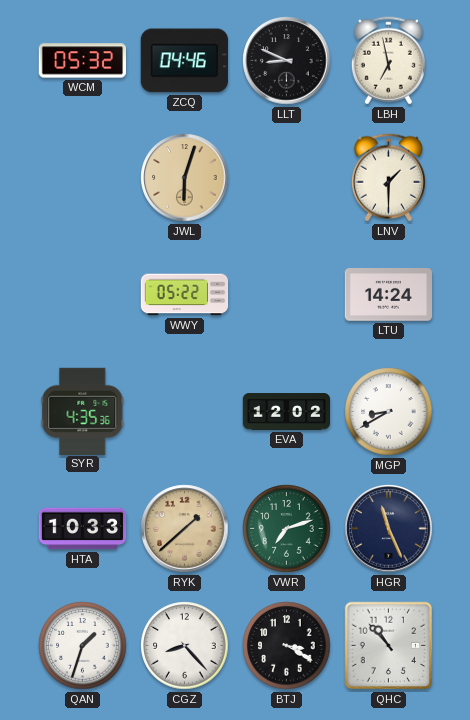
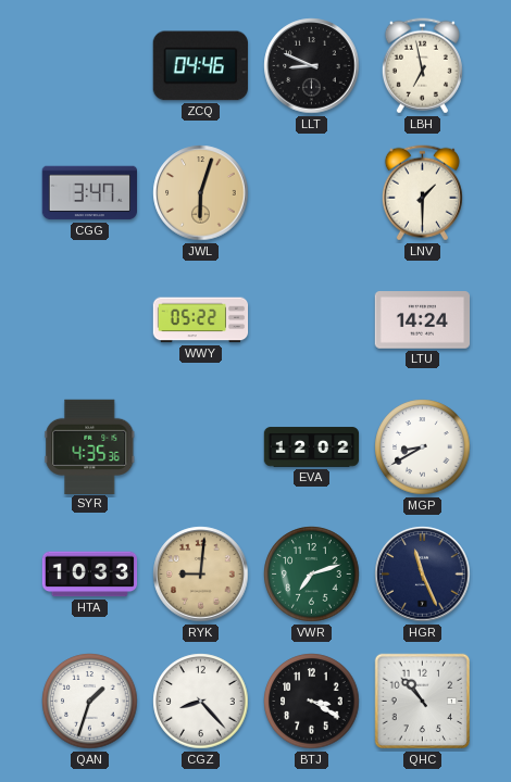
WCM: 05:32 -> none
CGG: none -> 3:47
RYK: 1:38 -> 9:01
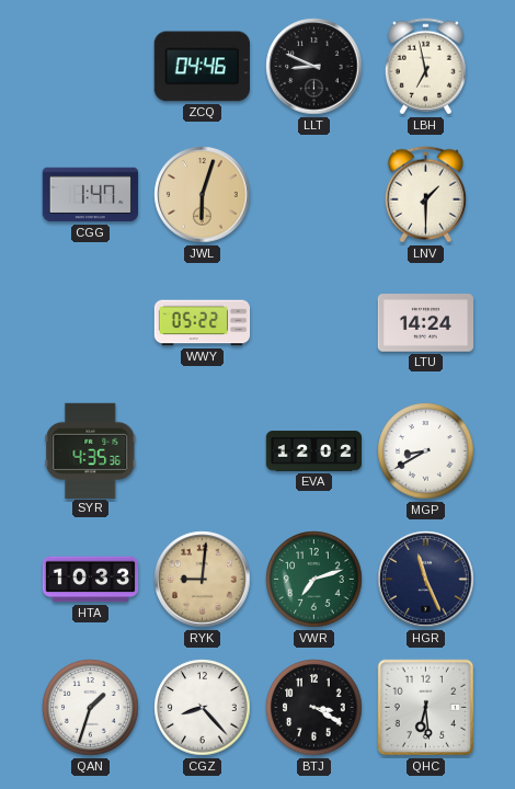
CGG: 3:47 -> 1:47
QHC: 10:53 -> 6:29
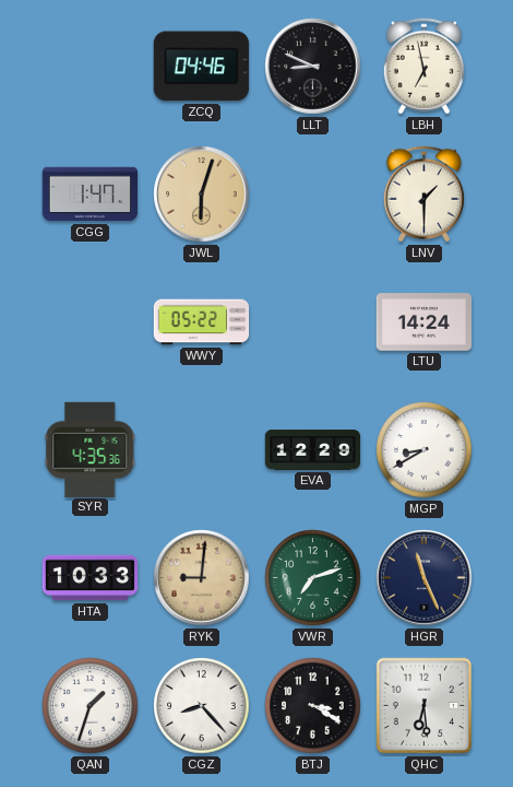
EVA: 12:02 -> 12:29
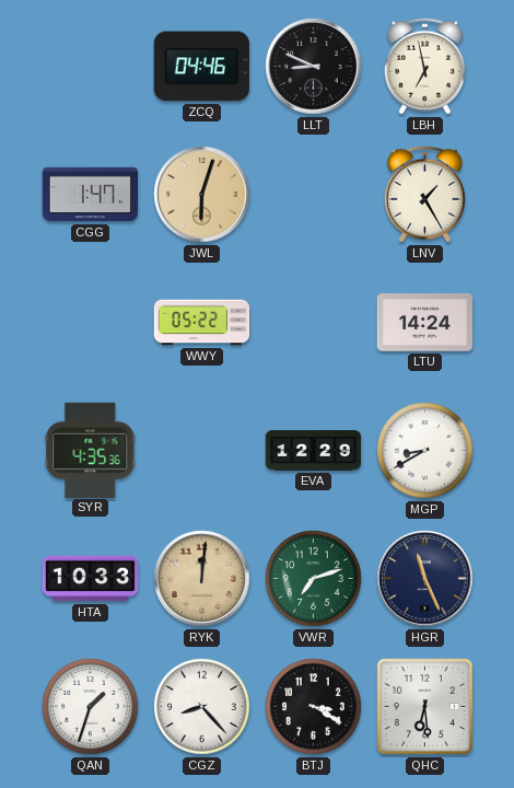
LNV: 1:30 -> 1:25
RYK: 9:01 -> 12:01
